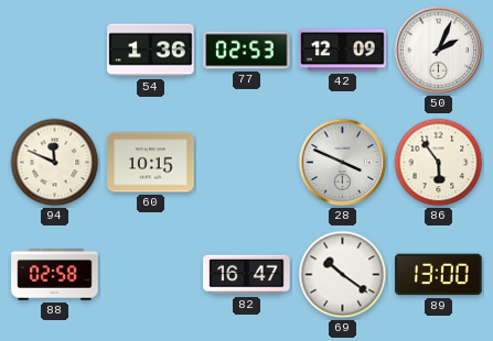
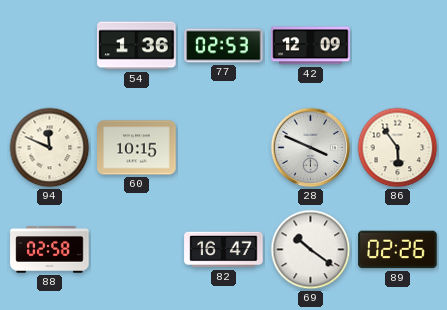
50: 2:04 -> none
89: 13:00 -> 02:26
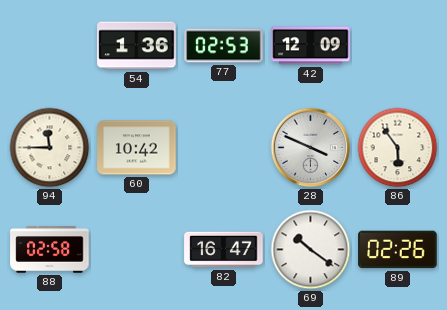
94: 11:49 -> 11:45
60: 10:15 -> 10:42
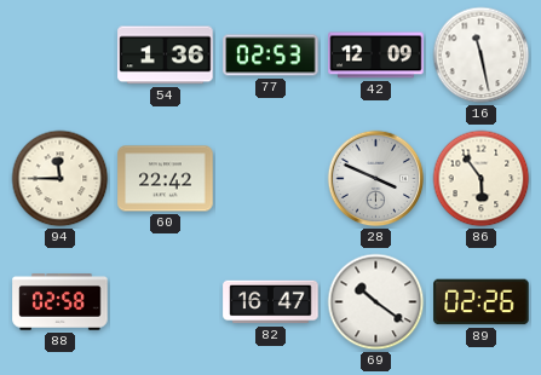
16: none -> 11:28
60: 10:42 -> 22:42
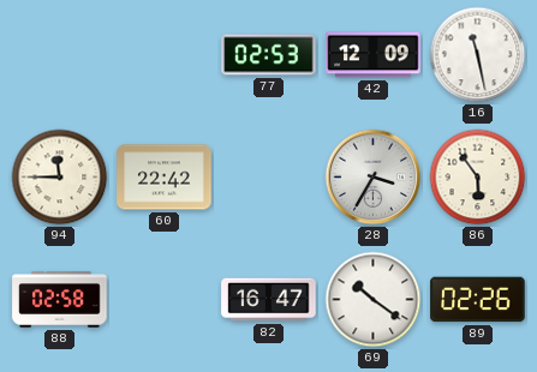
54: 1:36 -> none
28: 3:49 -> 3:35
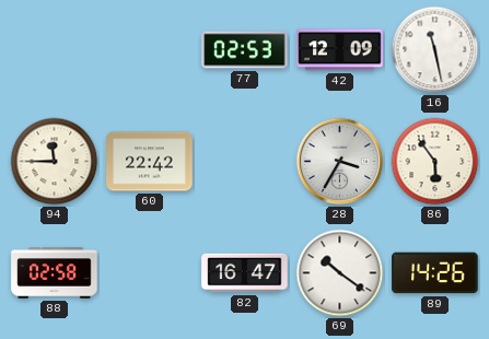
89: 02:26 -> 14:26
